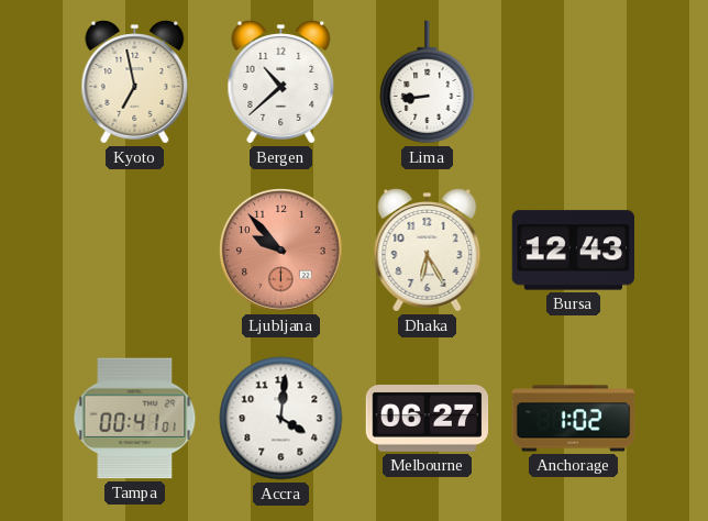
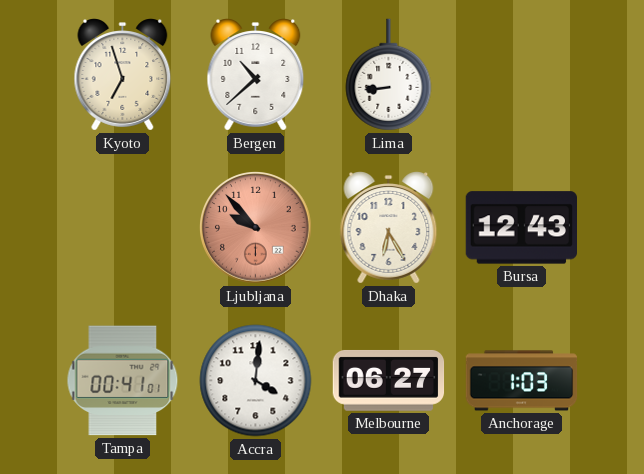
Kyoto: 6:58 -> 6:57
Anchorage: 1:02 -> 1:03
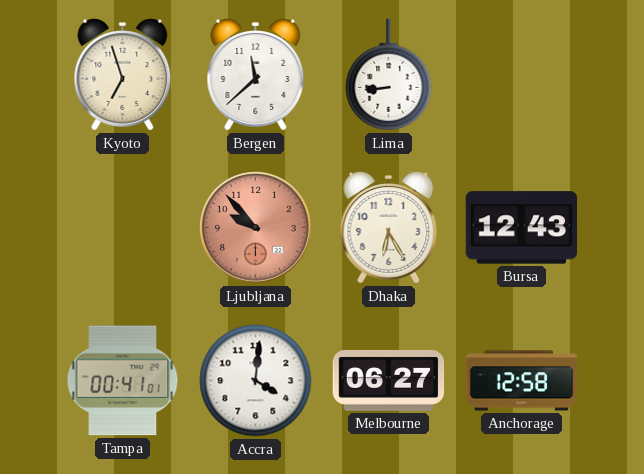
Bergen: 10:38 -> 11:38
Anchorage: 1:03 -> 12:58
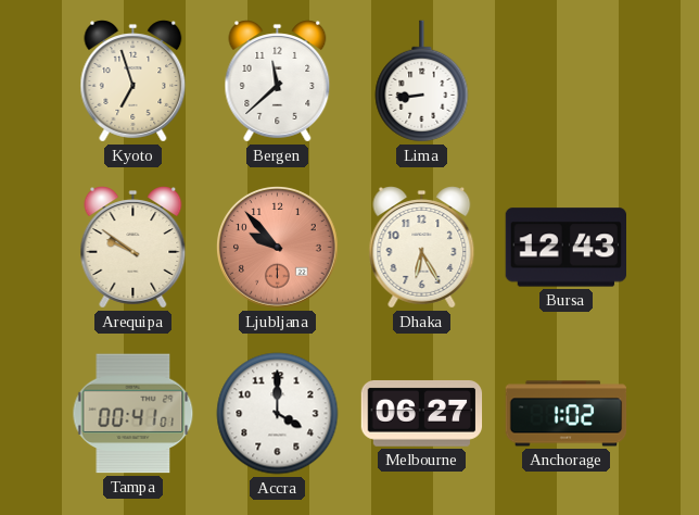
Arequipa: none -> 9:51
Accra: 4:01 -> 4:00
Anchorage: 12:58 -> 1:02
